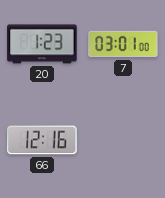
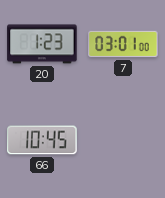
66: 12:16 -> 10:45
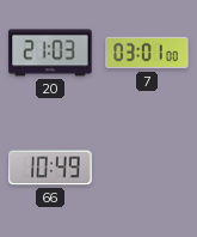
20: 1:23 -> 21:03
66: 10:45 -> 10:49
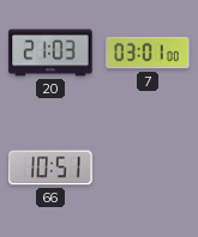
66: 10:49 -> 10:51
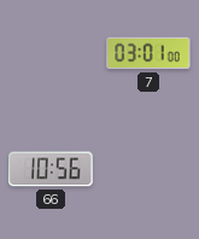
20: 21:03 -> none
66: 10:51 -> 10:56
